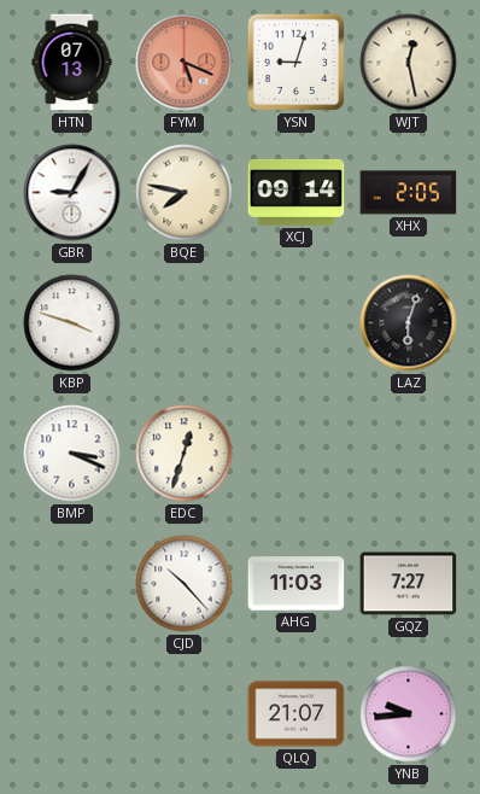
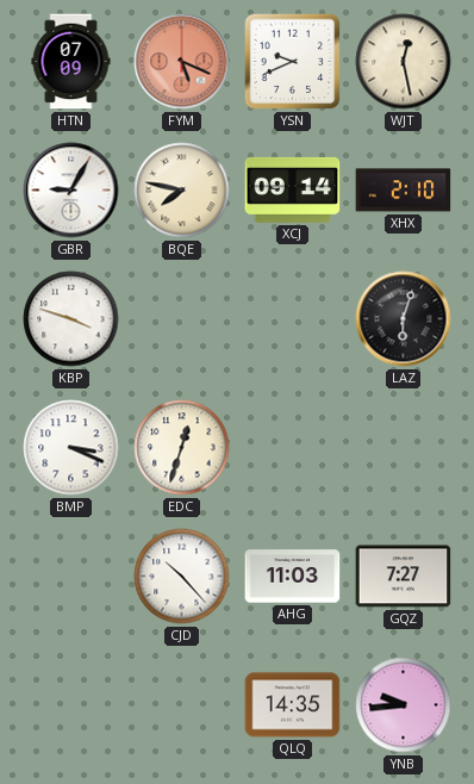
HTN: 07:13 -> 07:09
YSN: 9:03 -> 9:41
XHX: 2:05 -> 2:10
QLQ: 21:07 -> 14:35
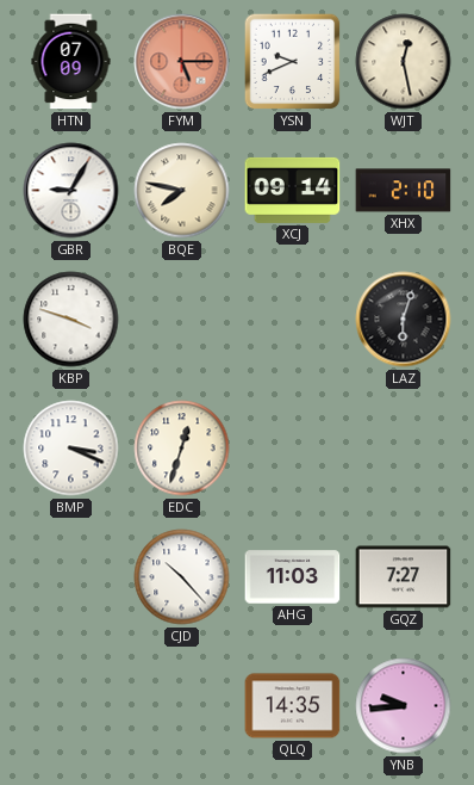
FYM: 5:19 -> 5:15
